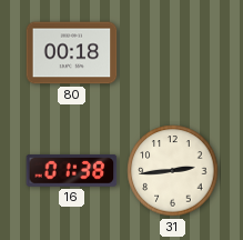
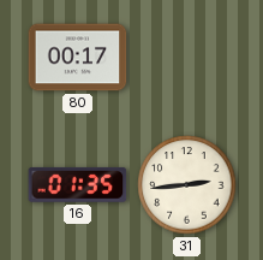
80: 00:18 -> 00:17
16: 01:38 -> 01:35
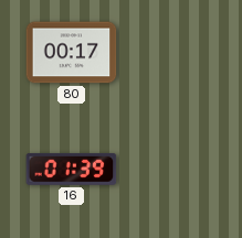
16: 01:35 -> 01:39
31: 2:44 -> none
